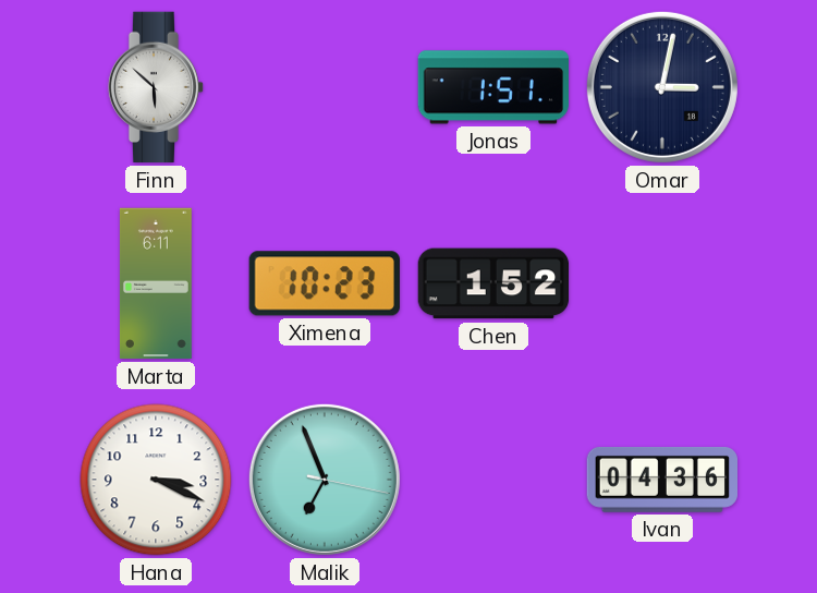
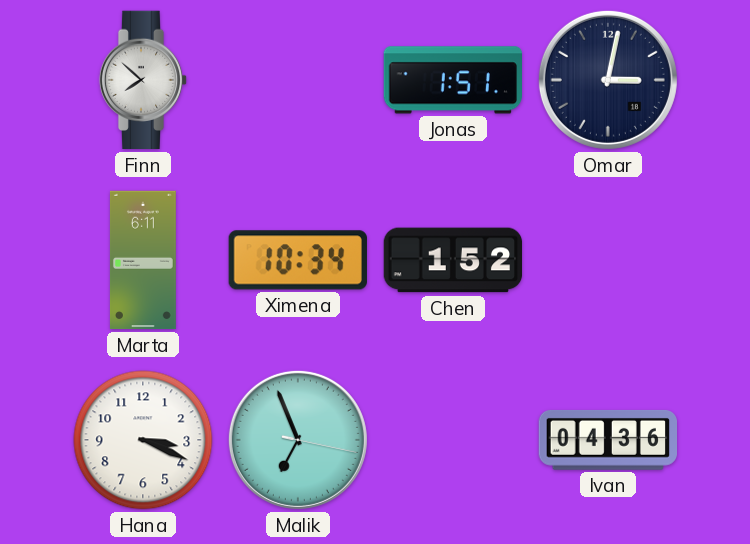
Finn: 5:52 -> 7:52
Ximena: 10:23 -> 10:34
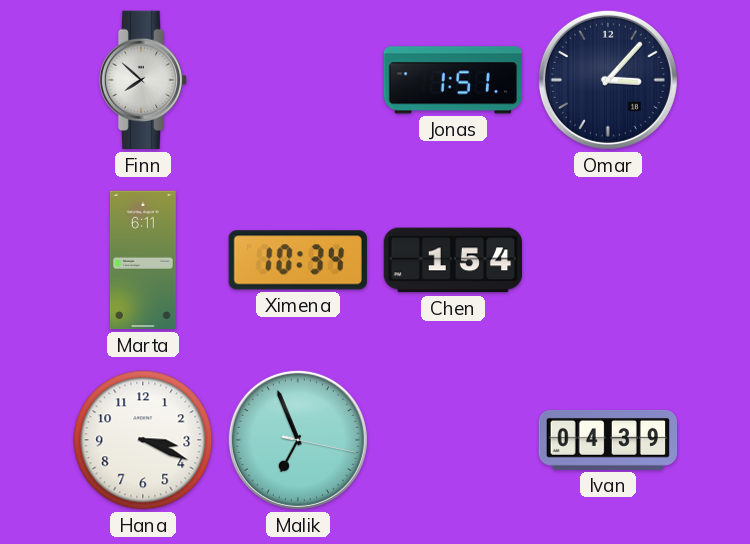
Omar: 3:02 -> 3:07
Chen: 1:52 -> 1:54
Ivan: 04:36 -> 04:39
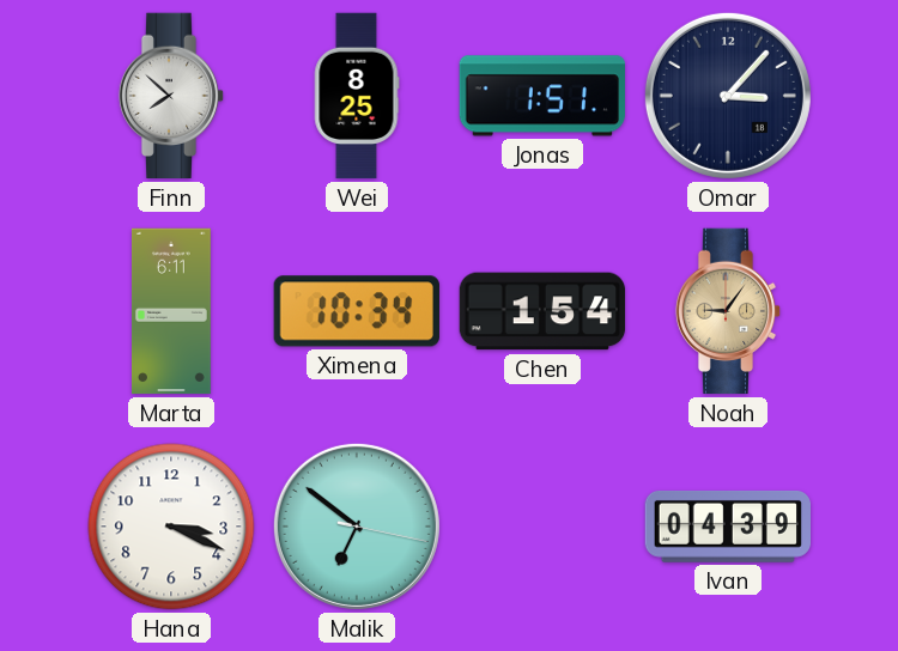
Wei: none -> 8:25
Noah: none -> 9:06
Malik: 6:56 -> 6:51
